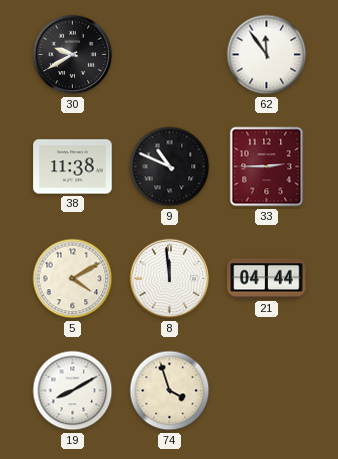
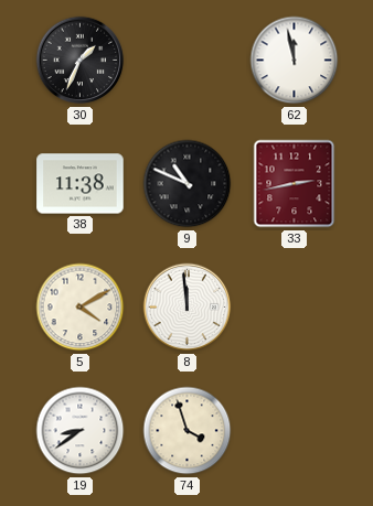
30: 9:40 -> 1:34
62: 11:54 -> 11:58
33: 2:45 -> 2:43
21: 04:44 -> none
19: 8:10 -> 8:39
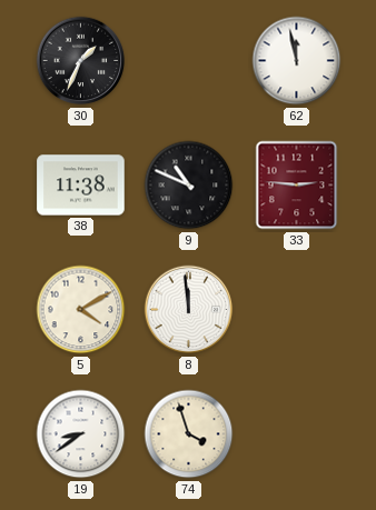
33: 2:43 -> 2:46
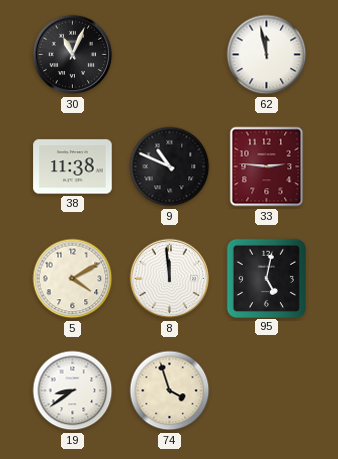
30: 1:34 -> 11:04
95: none -> 5:02
